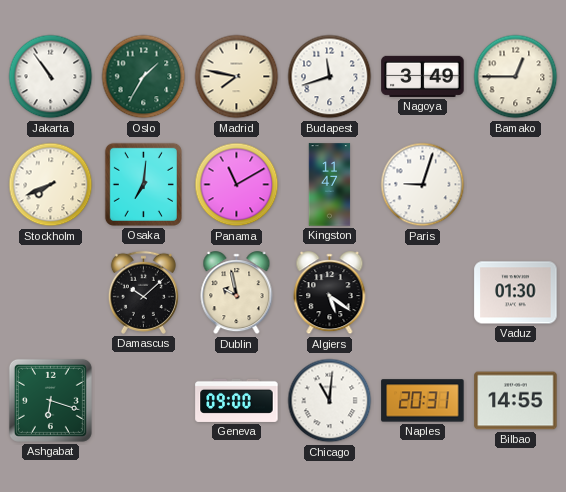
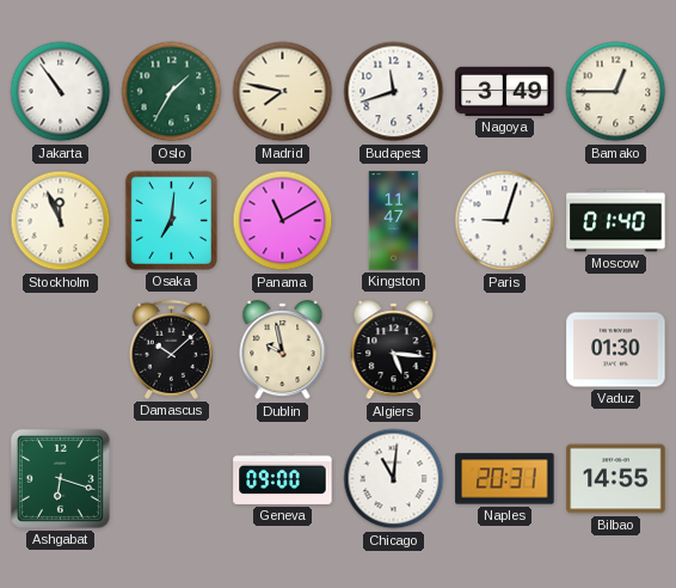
Stockholm: 7:41 -> 11:56
Moscow: none -> 01:40
Algiers: 5:21 -> 5:16
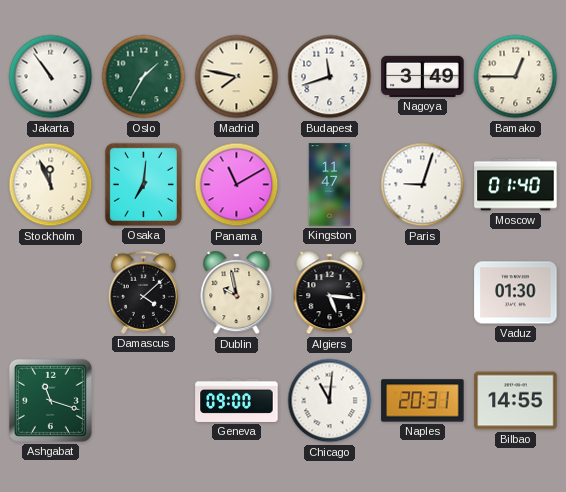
Damascus: 10:08 -> 4:08
Ashgabat: 6:18 -> 11:18
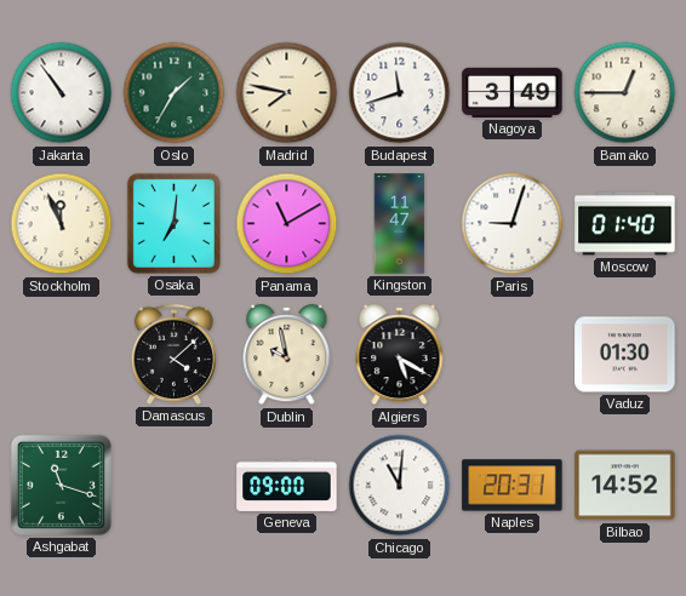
Algiers: 5:16 -> 5:20
Bilbao: 14:55 -> 14:52
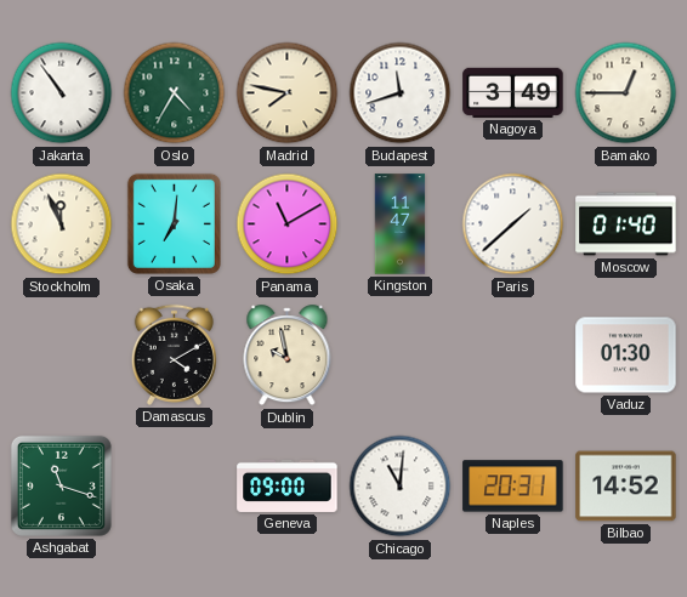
Oslo: 1:35 -> 4:35
Paris: 9:03 -> 1:38
Damascus: 4:08 -> 4:10
Algiers: 5:20 -> none
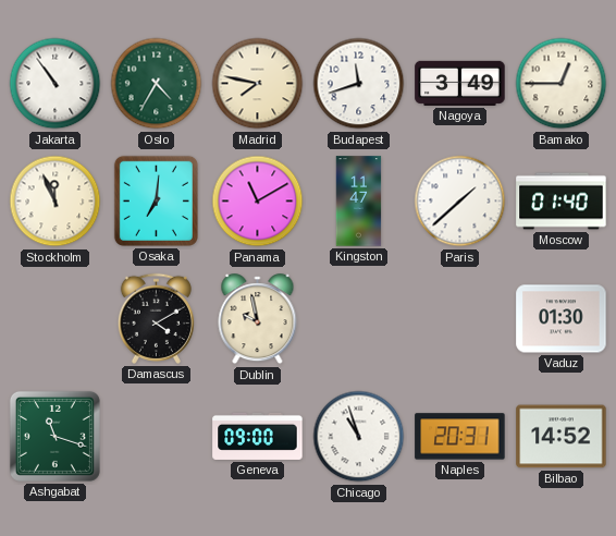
Chicago: 11:01 -> 10:57
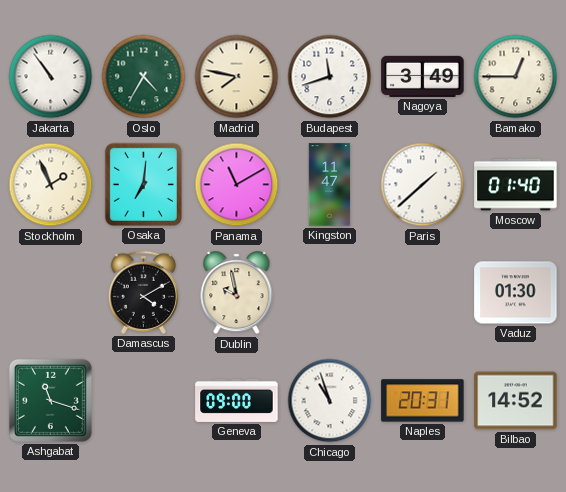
Stockholm: 11:56 -> 1:56
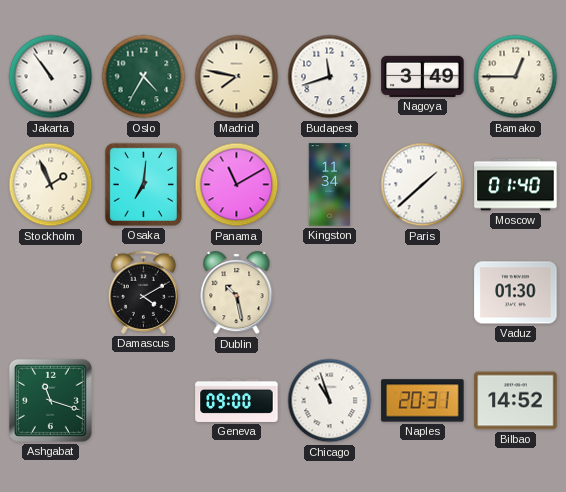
Kingston: 11:47 -> 11:34
Dublin: 9:58 -> 10:28
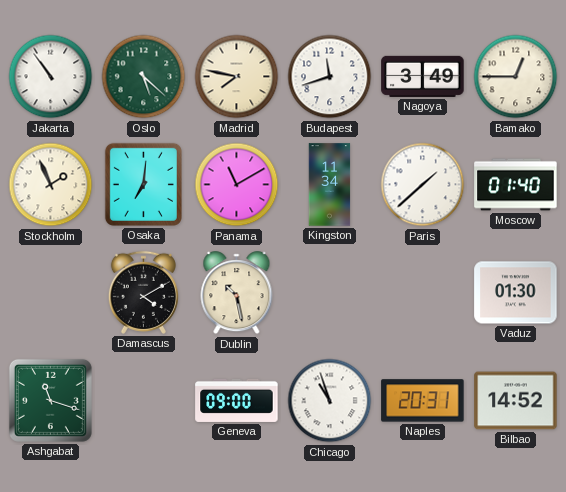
Oslo: 4:35 -> 5:22
